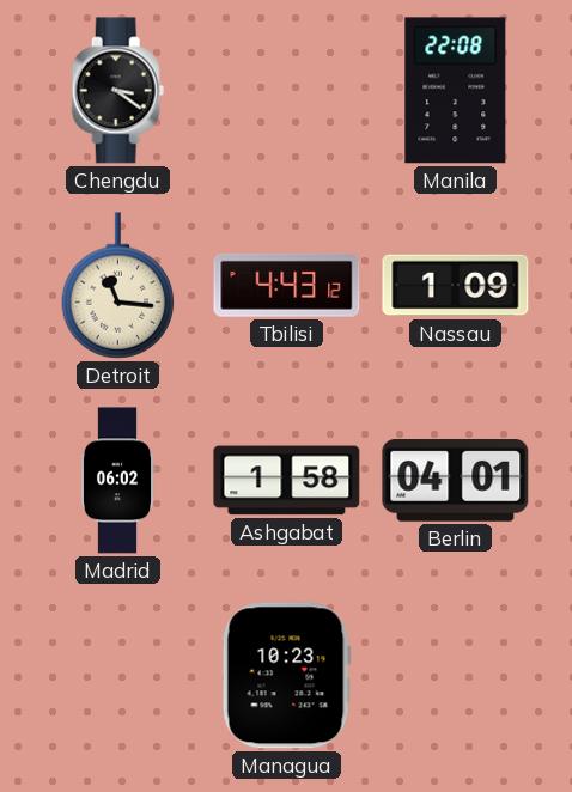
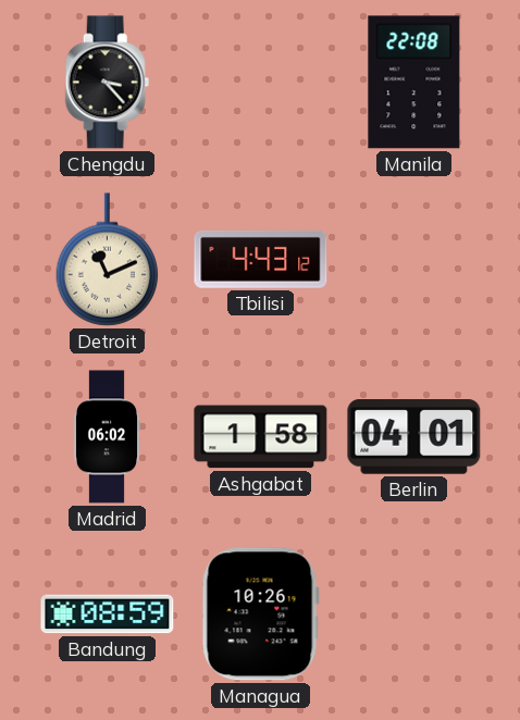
Chengdu: 3:21 -> 3:23
Detroit: 11:16 -> 11:11
Nassau: 1:09 -> none
Bandung: none -> 08:59
Managua: 10:23 -> 10:26
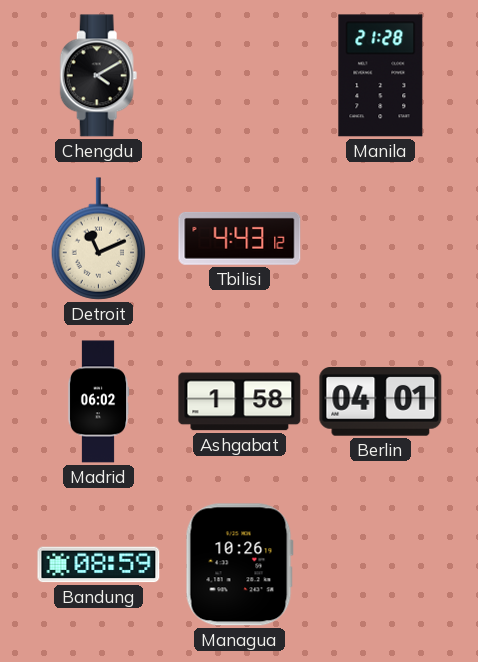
Chengdu: 3:23 -> 4:10
Manila: 22:08 -> 21:28
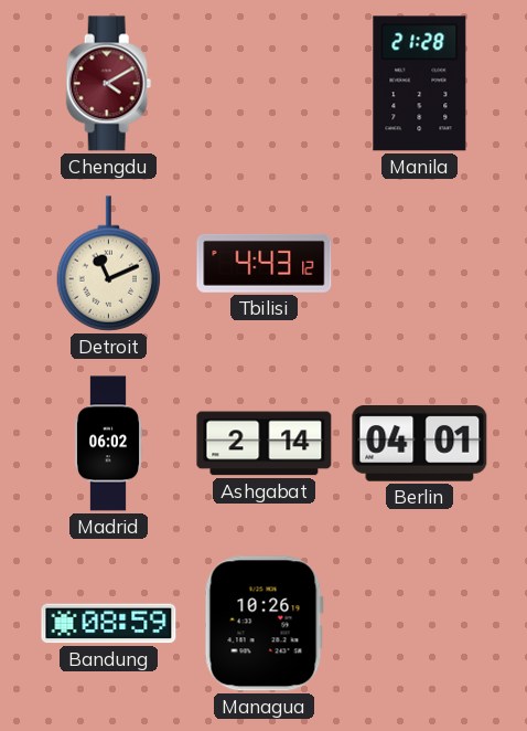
Chengdu dial: black -> burgundy
Ashgabat: 1:58 -> 2:14
